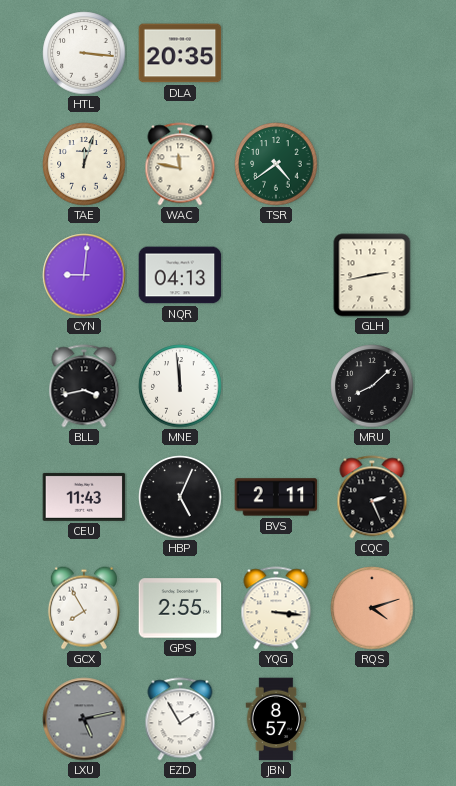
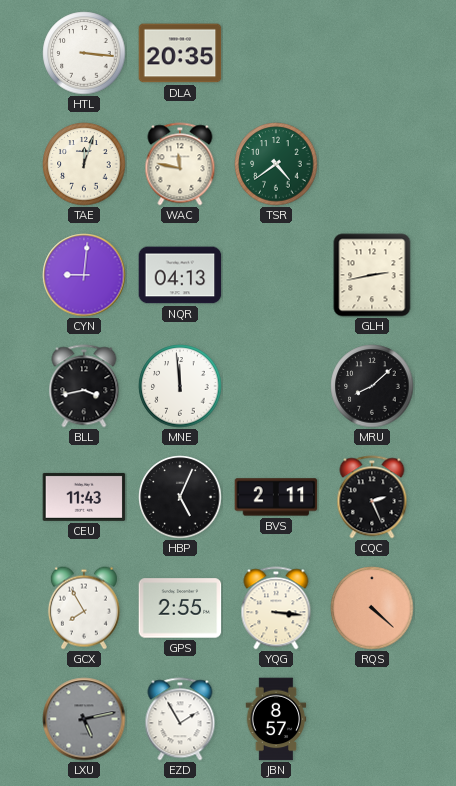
RQS: 4:12 -> 4:22
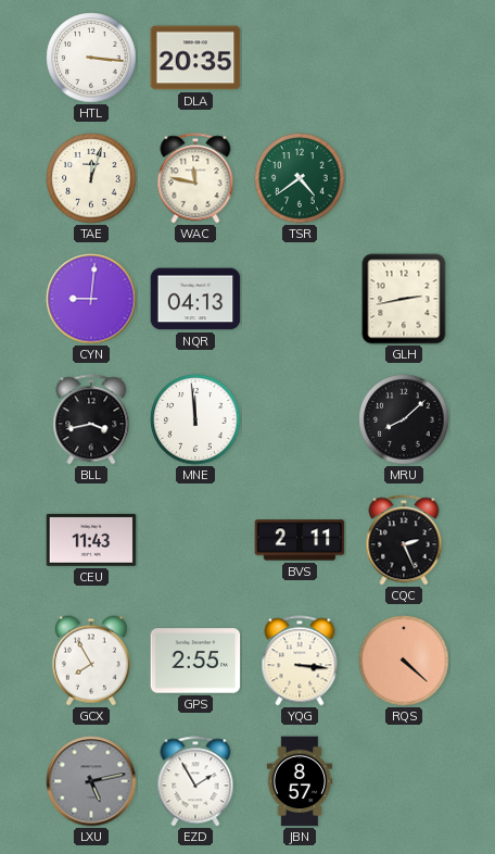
HBP: 5:04 -> none
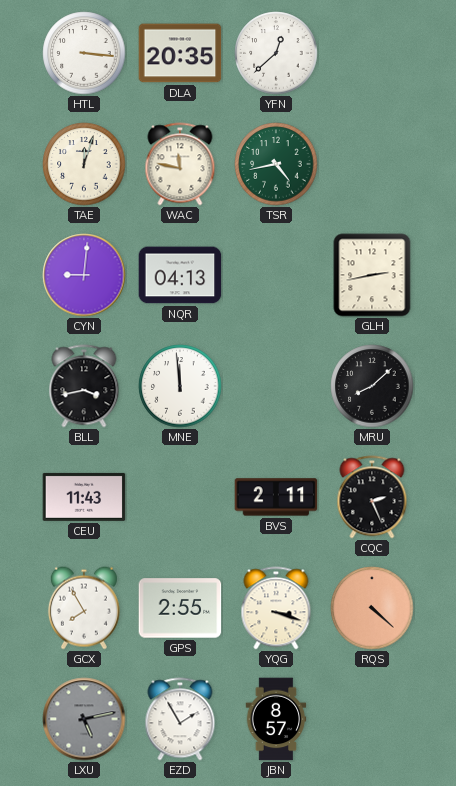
YFN: none -> 12:38
TSR: 4:39 -> 4:43
YQG: 3:16 -> 3:18
